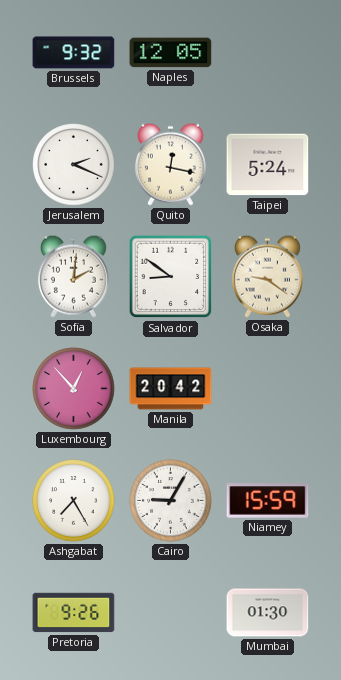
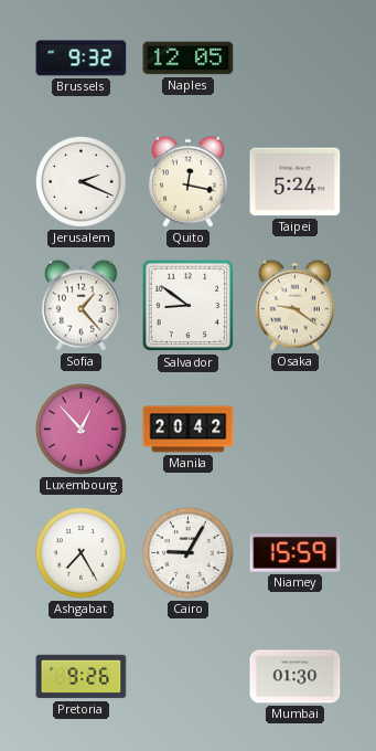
Sofia: 2:01 -> 1:23
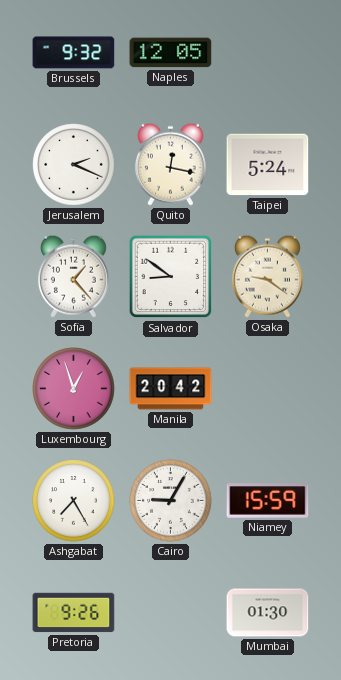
Luxembourg: 12:53 -> 12:57
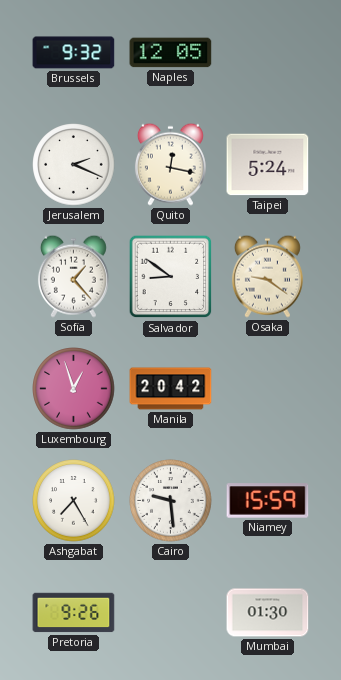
Cairo: 9:05 -> 9:29
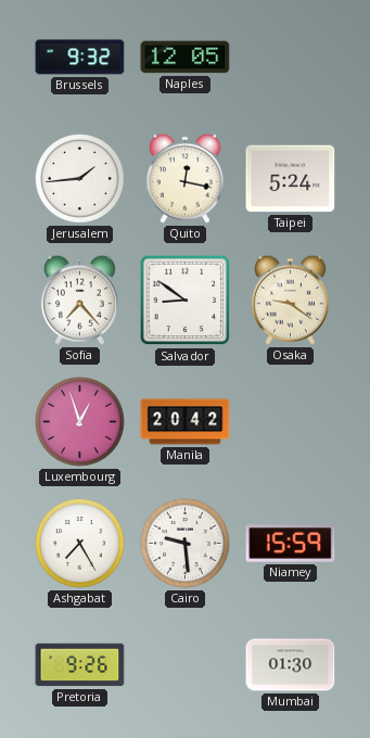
Jerusalem: 2:19 -> 1:44
Sofia: 1:23 -> 7:23
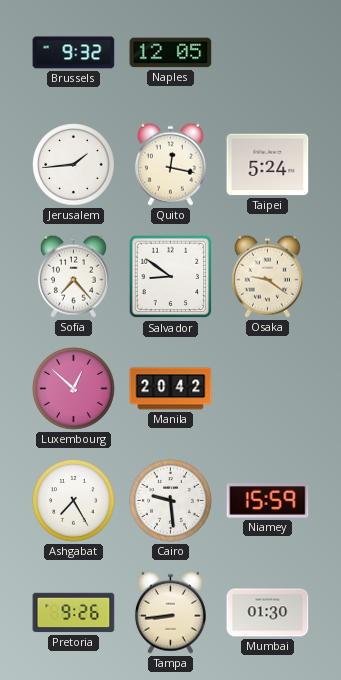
Luxembourg: 12:57 -> 12:52
Tampa: none -> 8:44
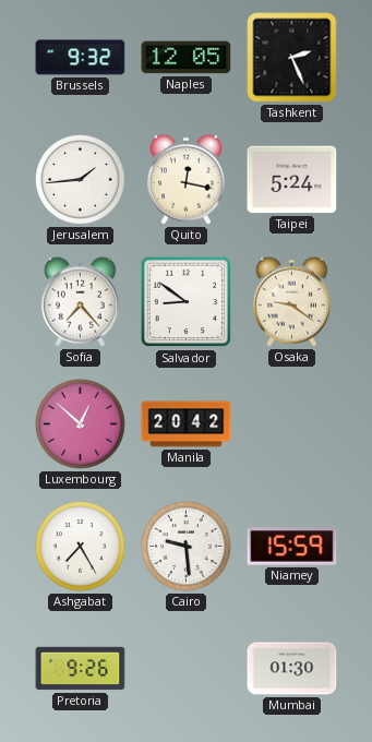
Tashkent: none -> 2:26
Tampa: 8:44 -> none
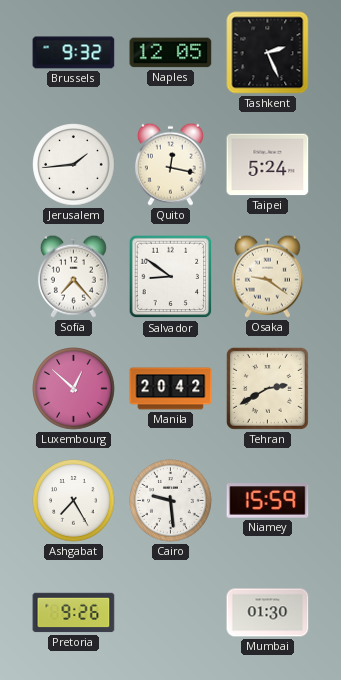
Tehran: none -> 2:40
